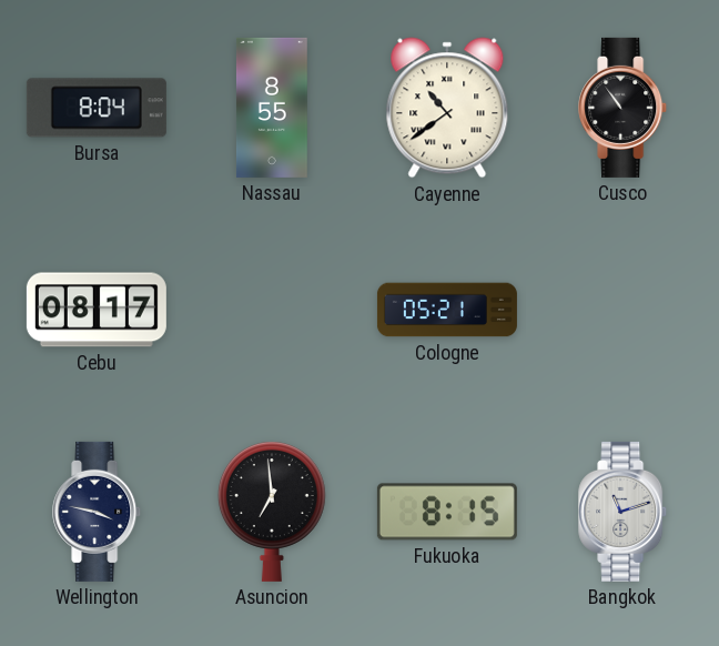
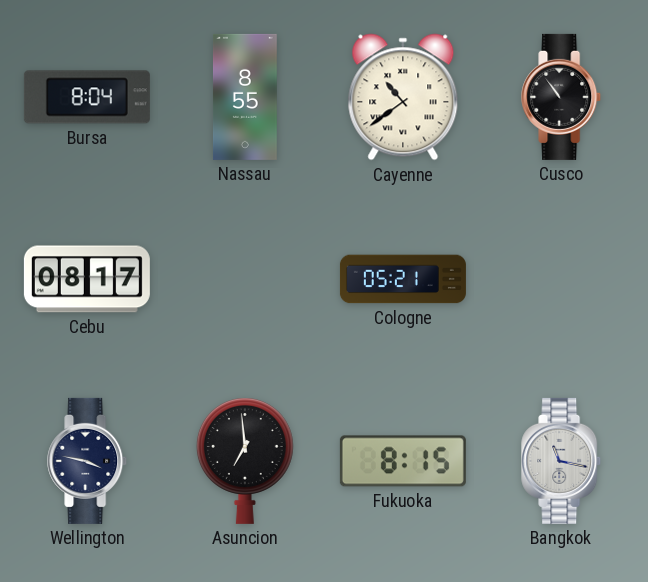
Bangkok: 11:12 -> 11:17
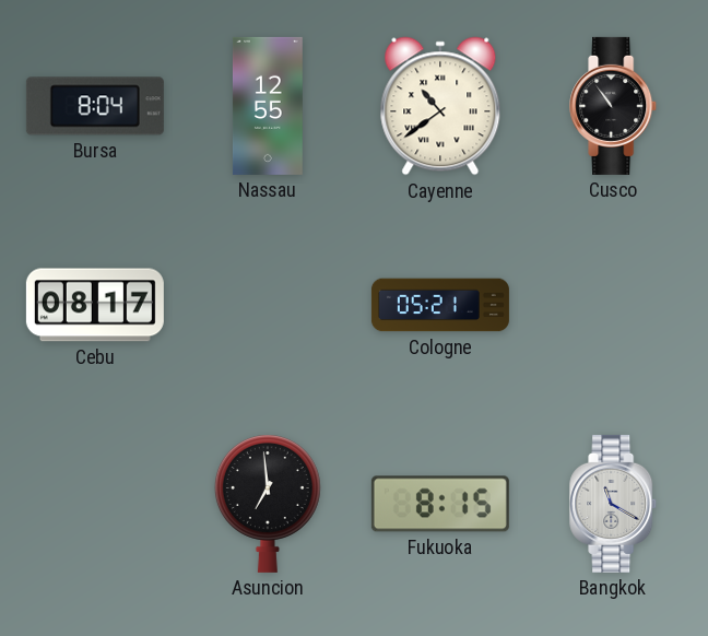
Nassau: 8:55 -> 12:55
Wellington: 3:47 -> none
Bangkok: 11:17 -> 11:20
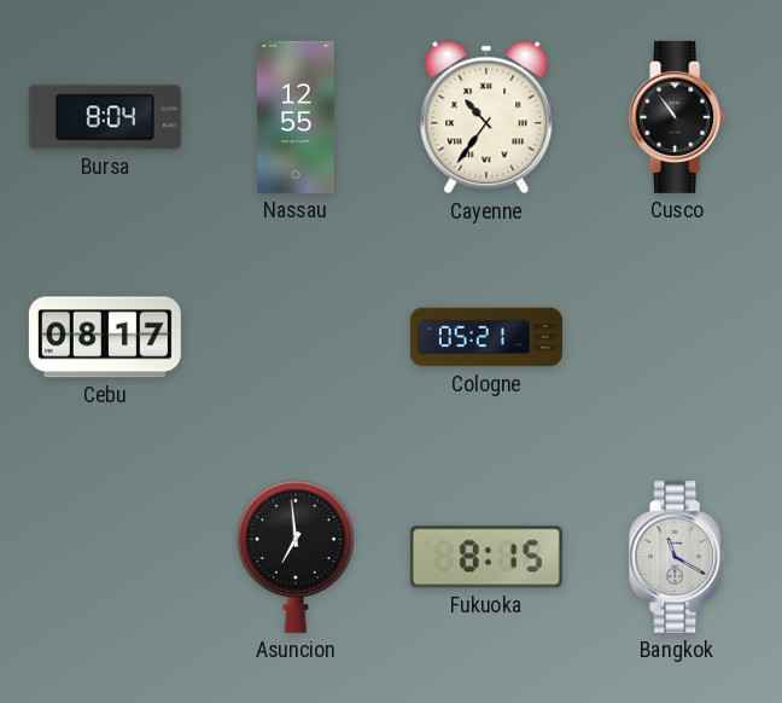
Cayenne: 10:39 -> 10:36
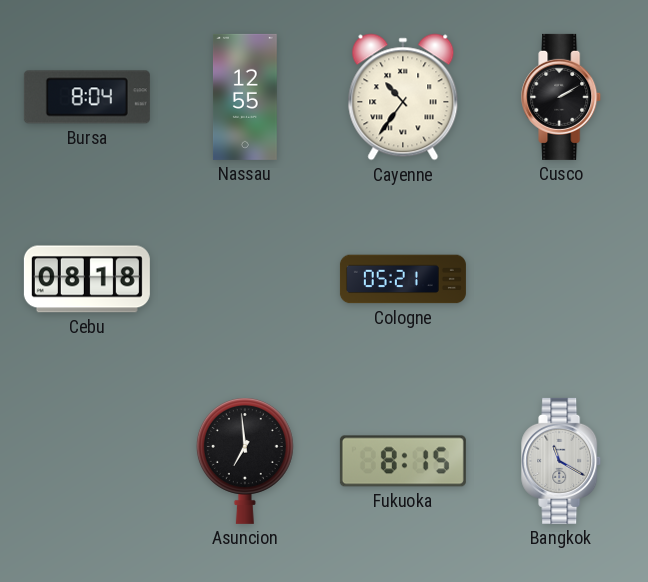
Cusco: 10:54 -> 2:10
Cebu: 08:17 -> 08:18
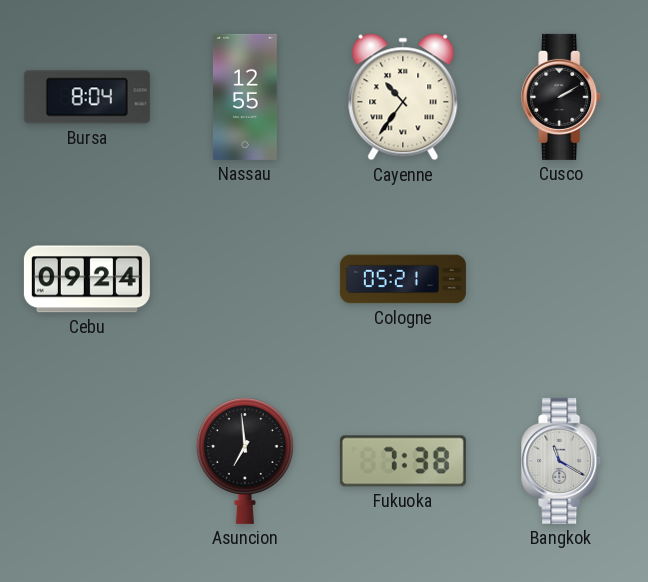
Cebu: 08:18 -> 09:24
Fukuoka: 8:15 -> 7:38
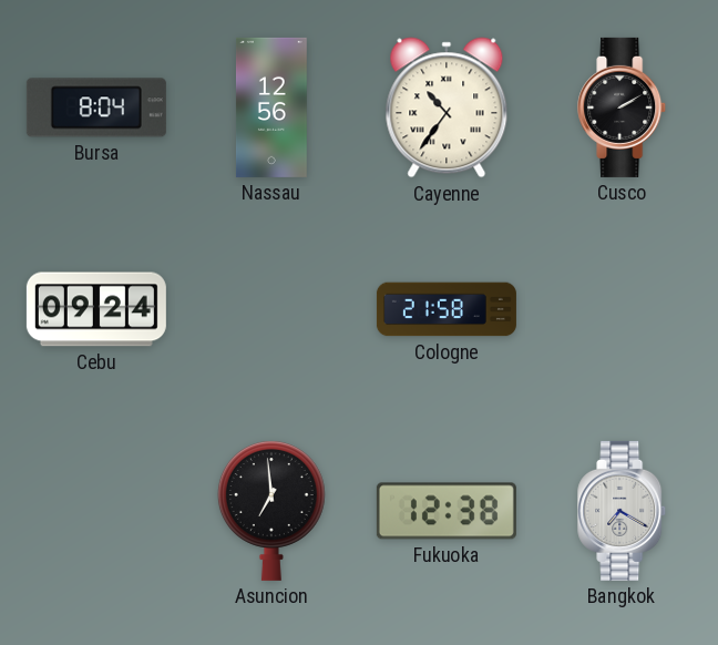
Nassau: 12:55 -> 12:56
Cologne: 05:21 -> 21:58
Fukuoka: 7:38 -> 12:38
Bangkok: 11:20 -> 7:20
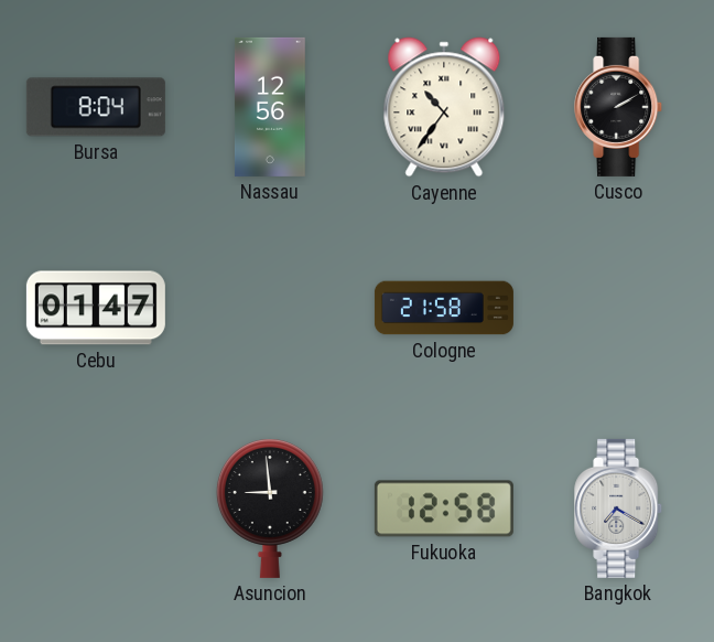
Cebu: 09:24 -> 01:47
Asuncion: 6:59 -> 8:59
Fukuoka: 12:38 -> 12:58
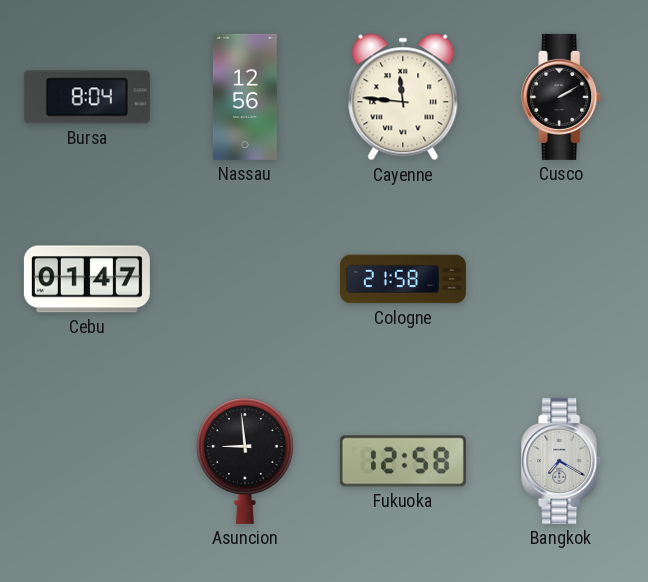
Cayenne: 10:36 -> 11:46
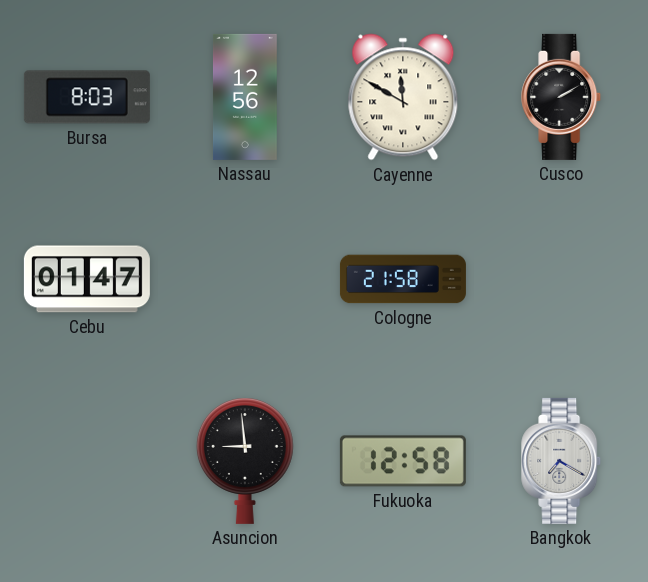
Bursa: 8:04 -> 8:03
Cayenne: 11:46 -> 11:50
